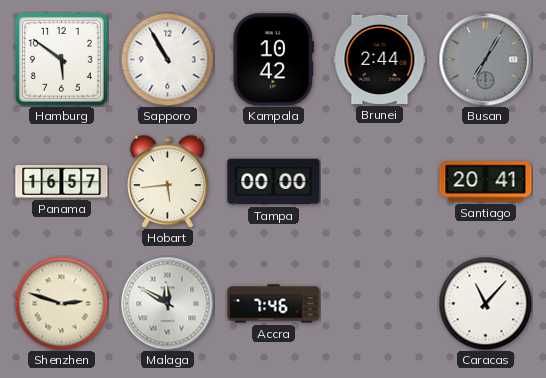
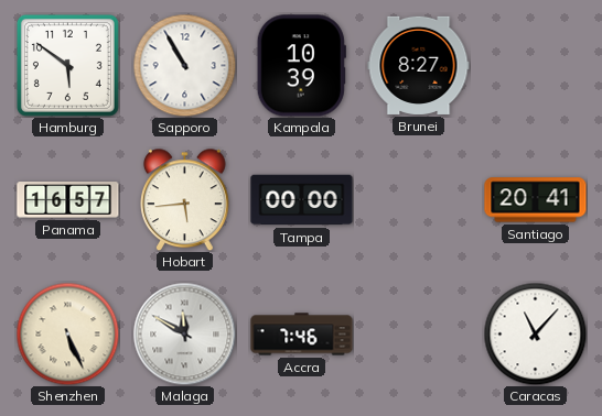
Kampala: 10:42 -> 10:39
Brunei: 2:44 -> 8:27
Busan: 7:05 -> none
Shenzhen: 2:48 -> 5:26
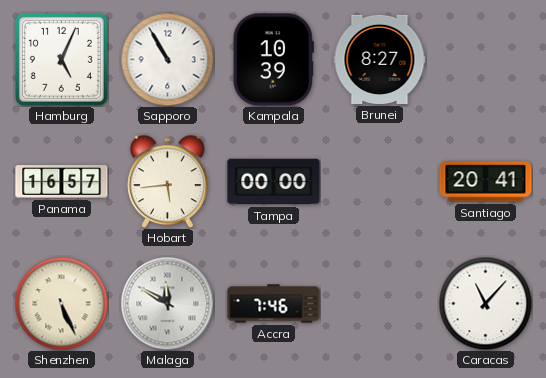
Hamburg: 5:51 -> 5:04
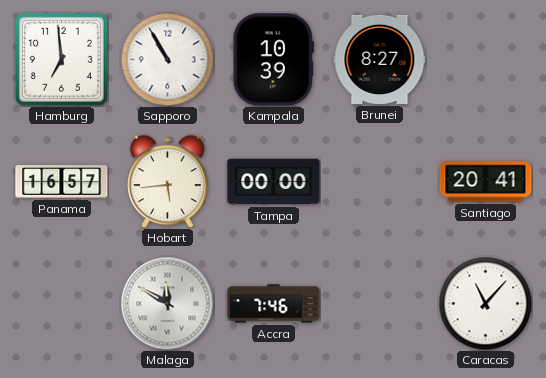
Hamburg: 5:04 -> 6:59
Shenzhen: 5:26 -> none
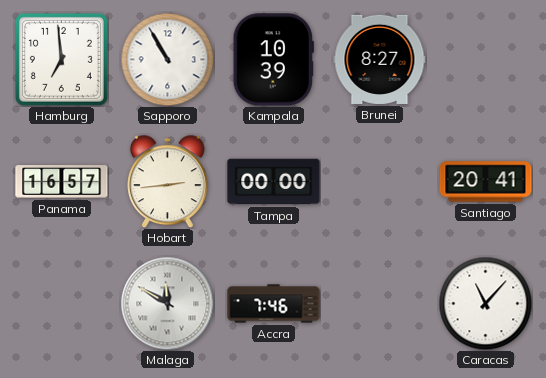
Hobart: 5:44 -> 2:44
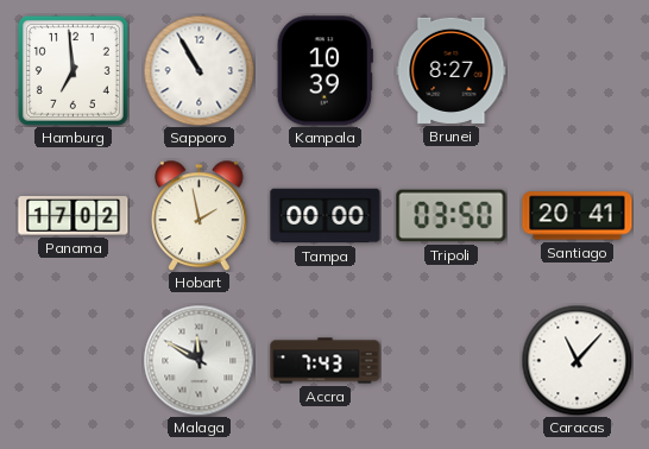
Panama: 16:57 -> 17:02
Hobart: 2:44 -> 1:58
Tripoli: none -> 03:50
Accra: 7:46 -> 7:43
